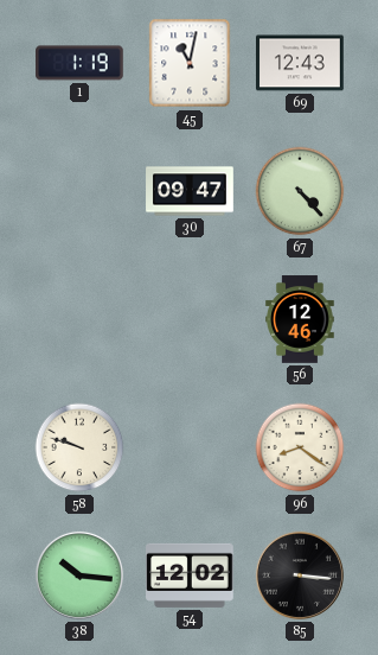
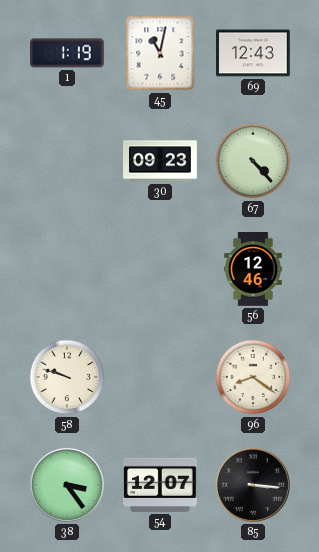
30: 09:47 -> 09:23
38: 10:16 -> 3:24
54: 12:02 -> 12:07
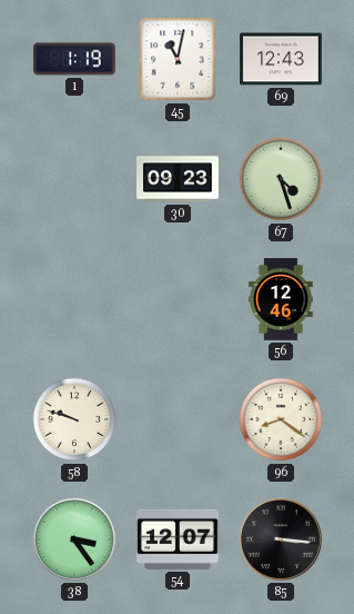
67: 4:23 -> 4:27
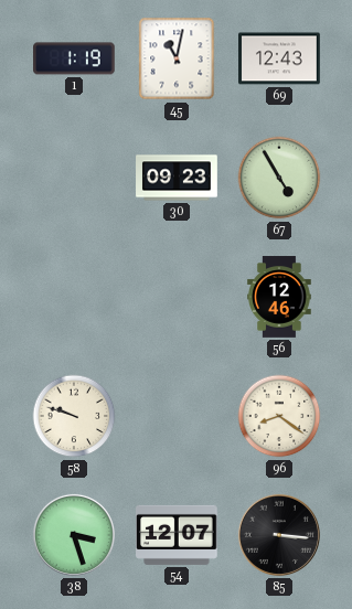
67: 4:27 -> 4:55
38: 3:24 -> 3:27
